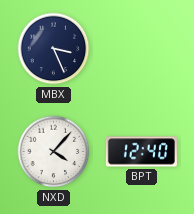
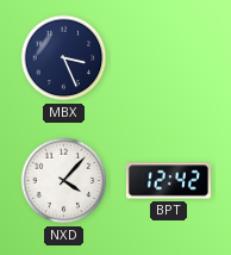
BPT: 12:40 -> 12:42
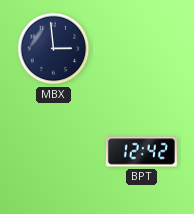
MBX: 3:26 -> 2:59
NXD: 4:07 -> none
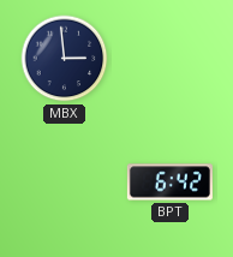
BPT: 12:42 -> 6:42
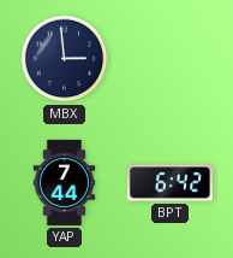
YAP: none -> 7:44
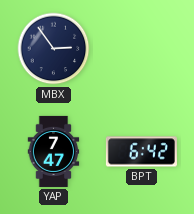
MBX: 2:59 -> 2:54
YAP: 7:44 -> 7:47
